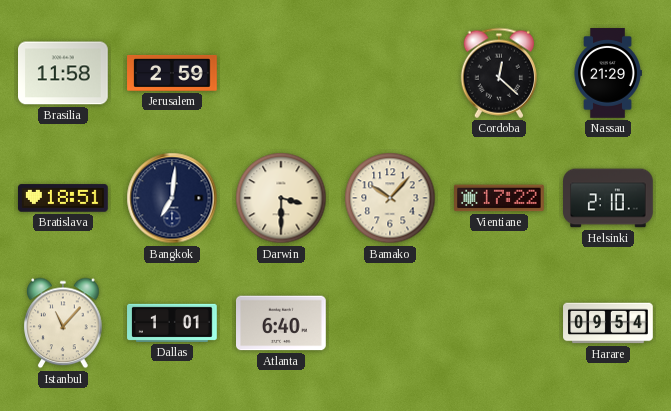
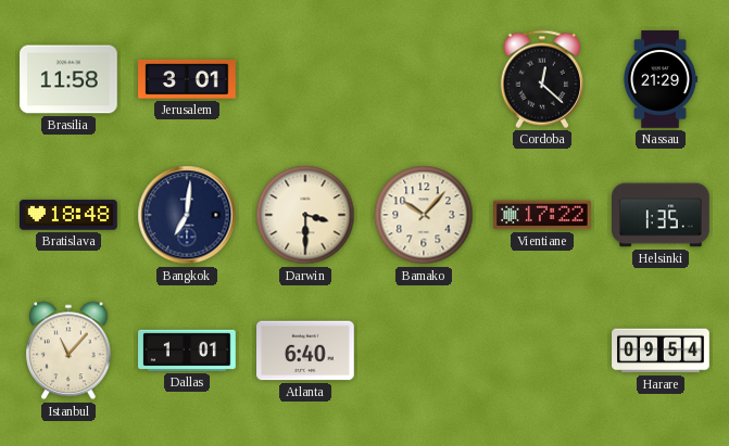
Jerusalem: 2:59 -> 3:01
Bratislava: 18:51 -> 18:48
Helsinki: 2:10 -> 1:35
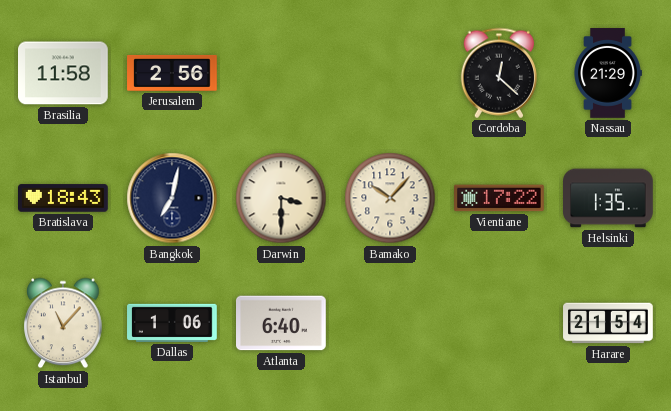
Jerusalem: 3:01 -> 2:56
Bratislava: 18:48 -> 18:43
Bangkok: 7:01 -> 7:02
Dallas: 1:01 -> 1:06
Harare: 09:54 -> 21:54
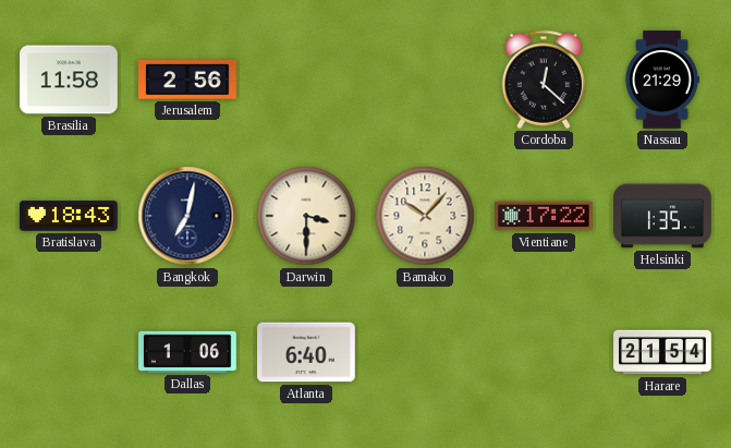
Istanbul: 11:07 -> none
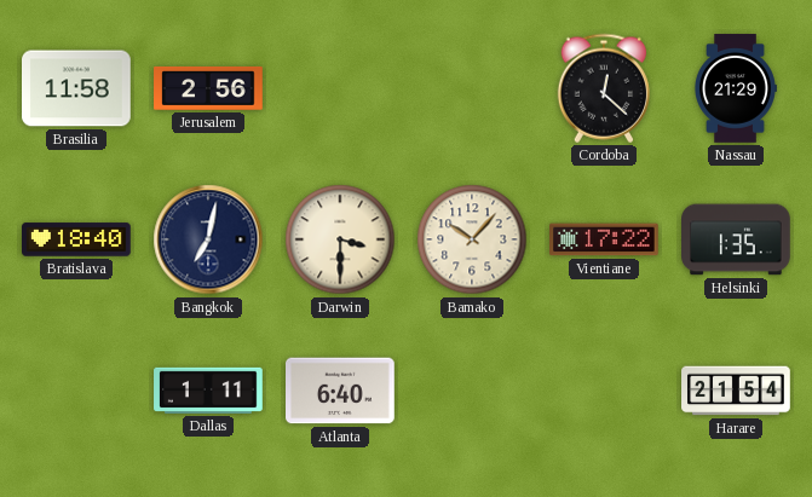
Bratislava: 18:43 -> 18:40
Dallas: 1:06 -> 1:11
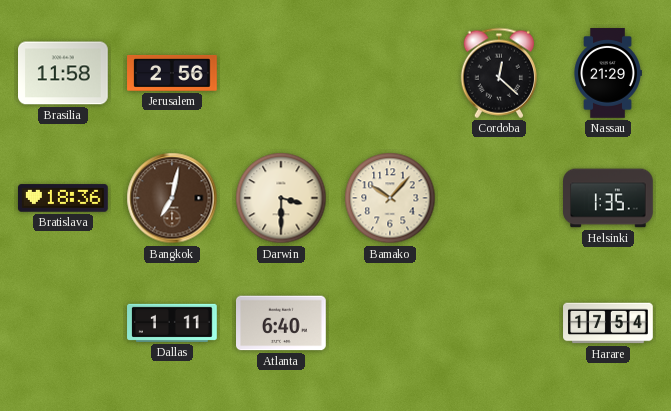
Bratislava: 18:40 -> 18:36
Bangkok dial: navy -> brown
Vientiane: 17:22 -> none
Harare: 21:54 -> 17:54
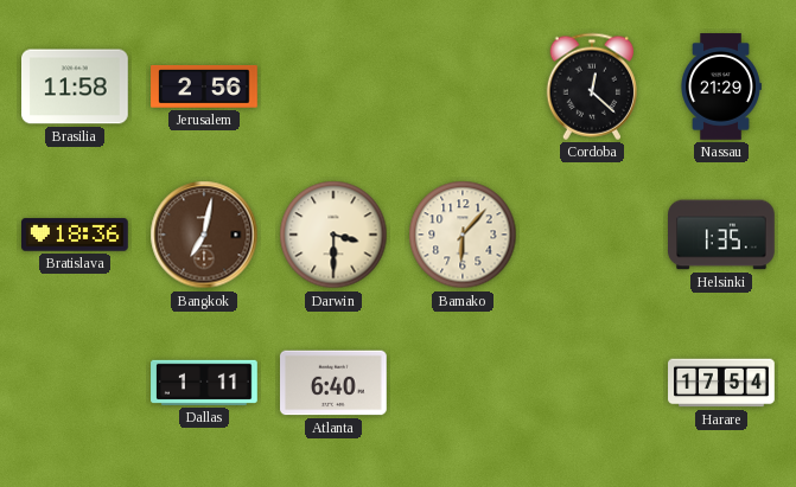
Bamako: 10:07 -> 6:07
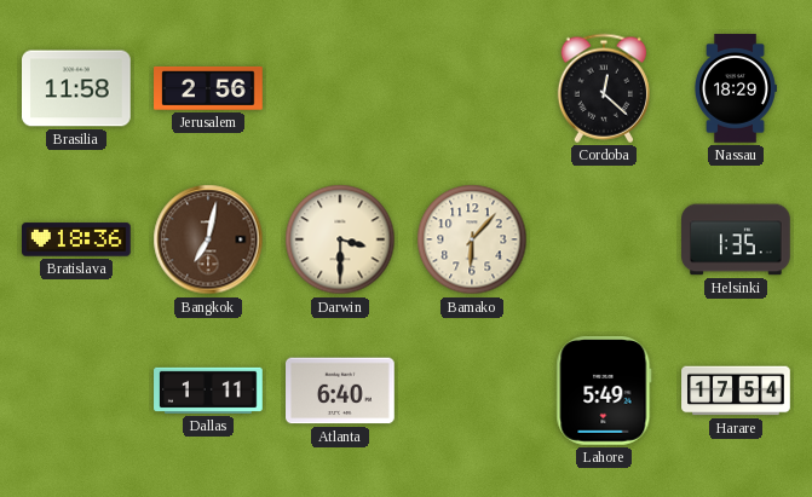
Nassau: 21:29 -> 18:29
Lahore: none -> 5:49
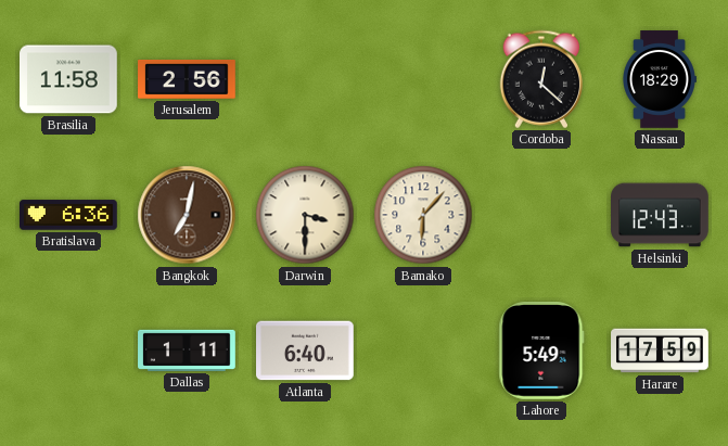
Bratislava: 18:36 -> 6:36
Helsinki: 1:35 -> 12:43
Harare: 17:54 -> 17:59
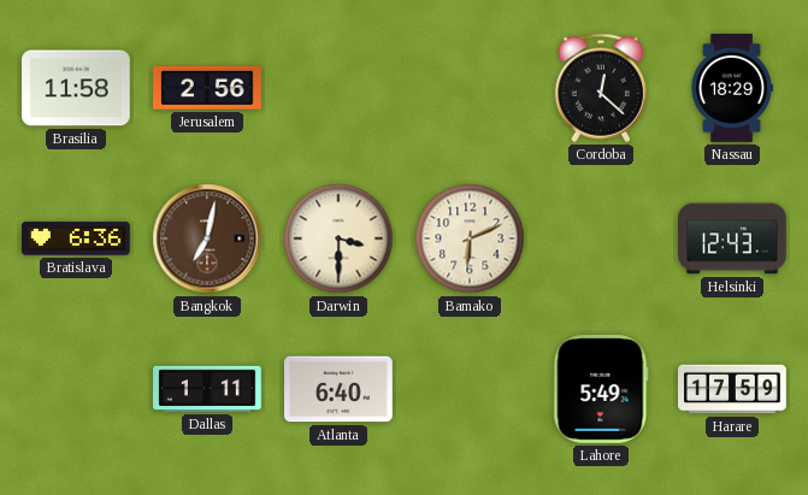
Bamako: 6:07 -> 6:11
